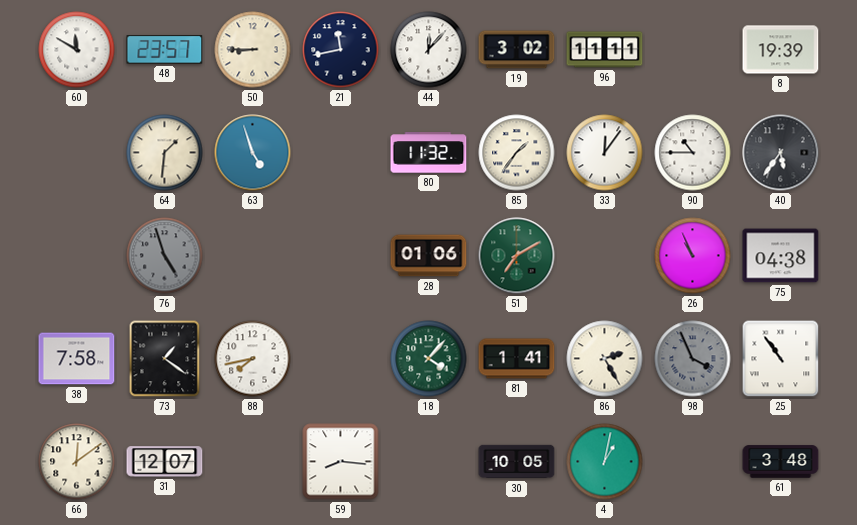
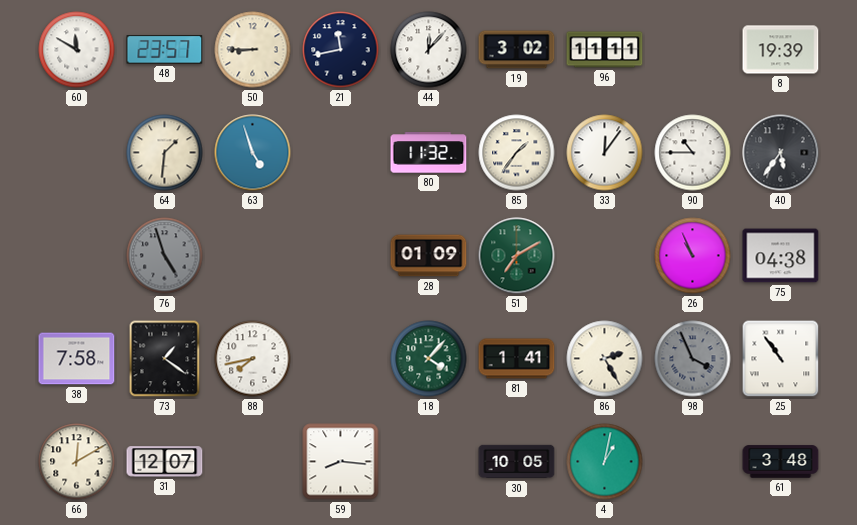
28: 01:06 -> 01:09
66: 12:09 -> 12:10
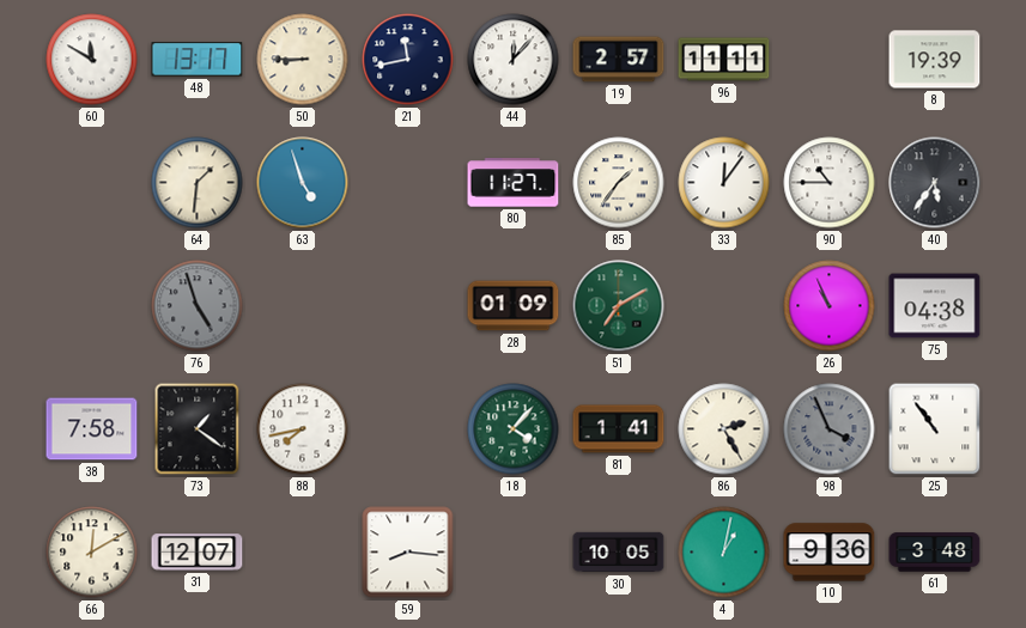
48: 23:57 -> 13:17
19: 3:02 -> 2:57
80: 11:32 -> 11:27
10: none -> 9:36
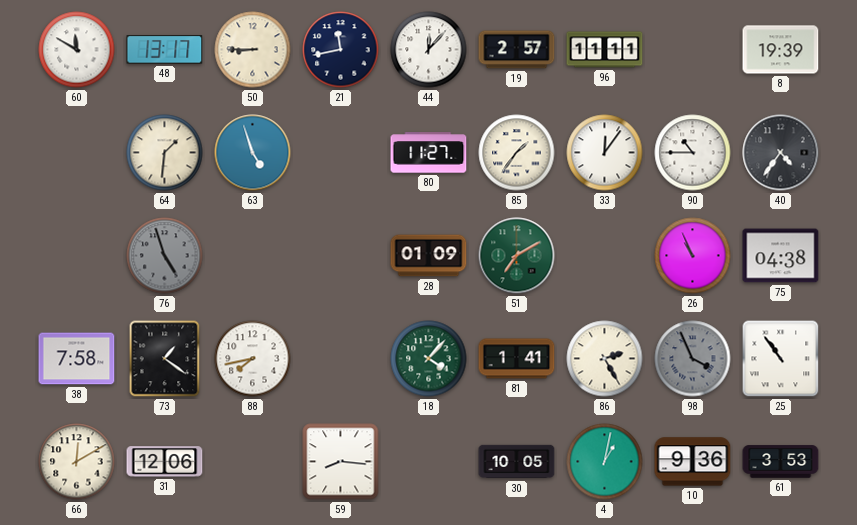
40: 5:36 -> 4:36
31: 12:07 -> 12:06
61: 3:48 -> 3:53
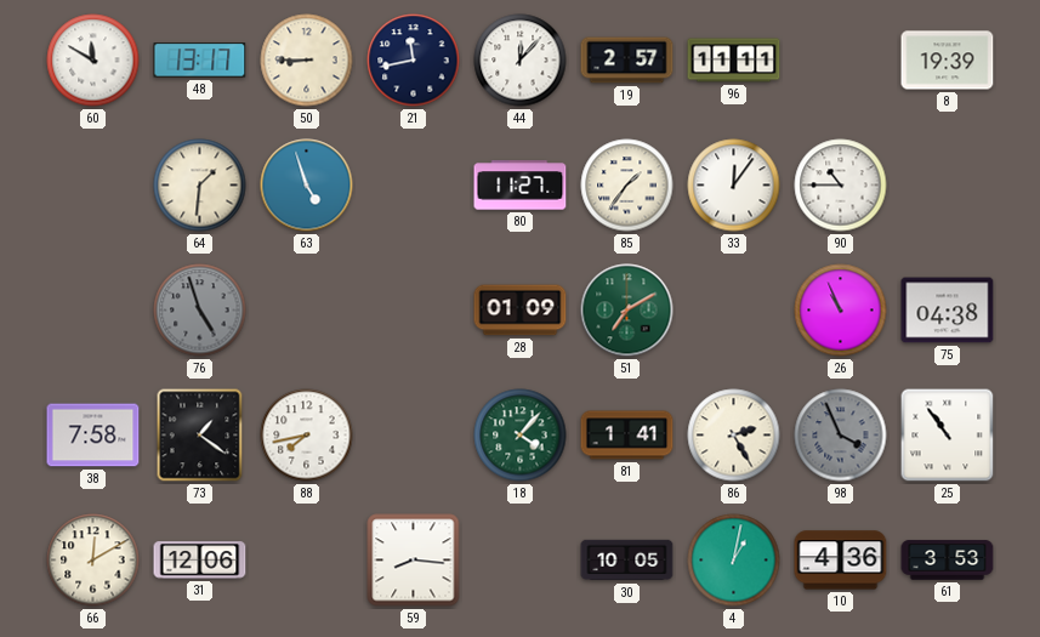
40: 4:36 -> none
10: 9:36 -> 4:36
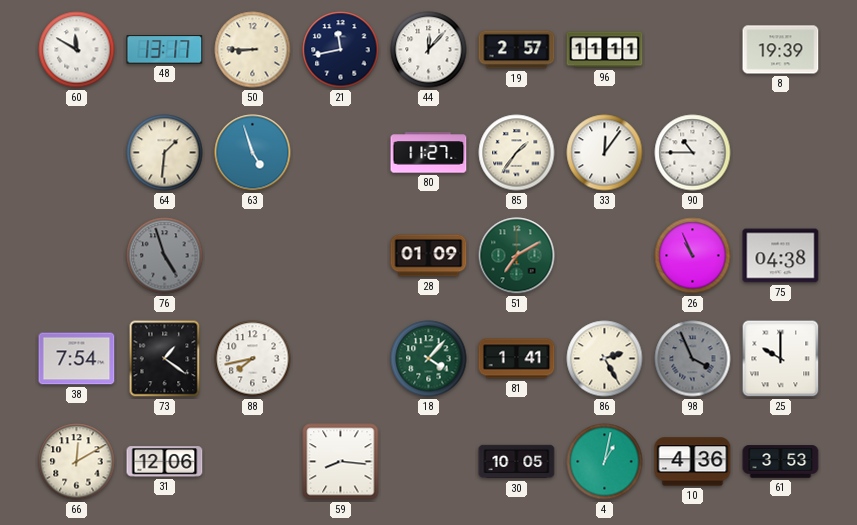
38: 7:58 -> 7:54
25: 10:54 -> 10:00
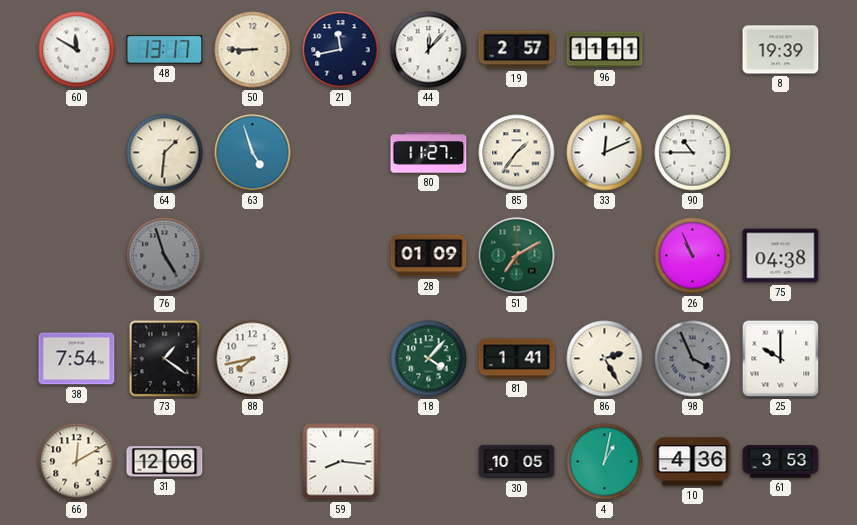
33: 12:06 -> 12:11
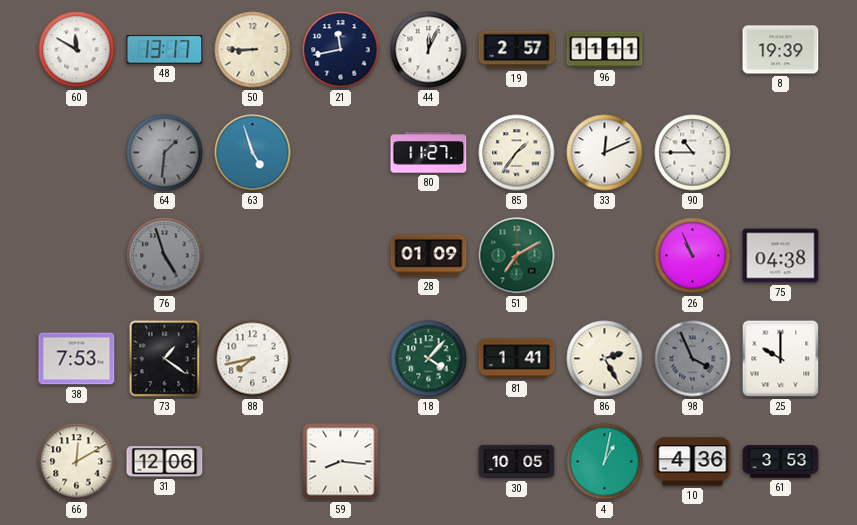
44: 12:07 -> 12:04
64 dial: cream -> grey
38: 7:54 -> 7:53
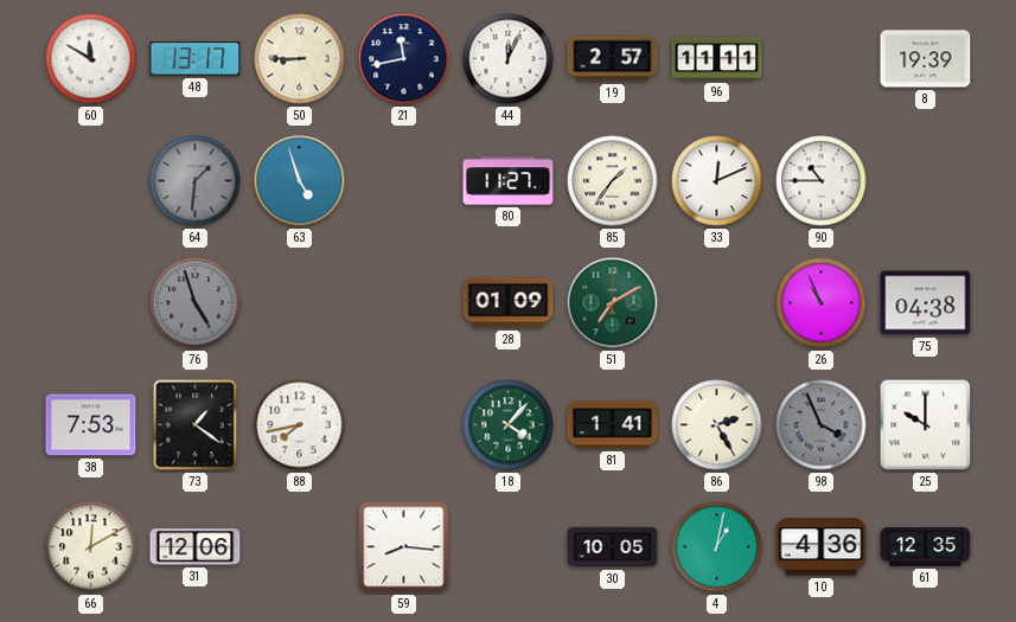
61: 3:53 -> 12:35
